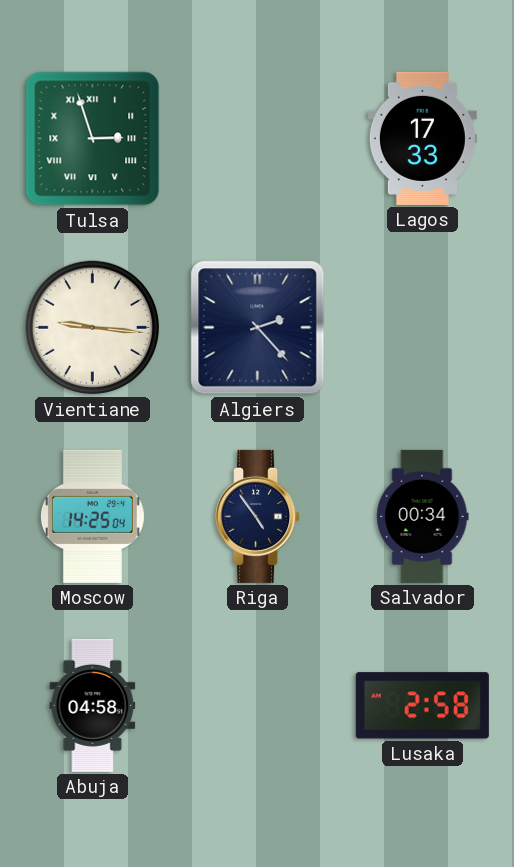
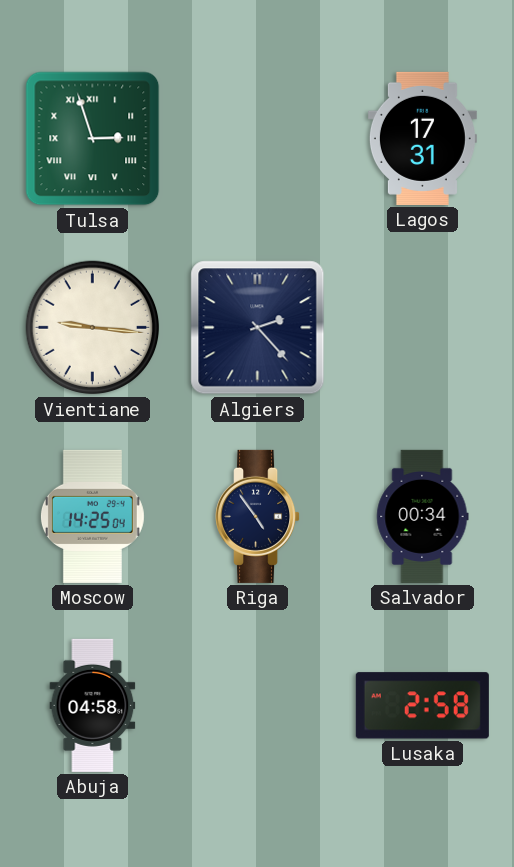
Lagos: 17:33 -> 17:31
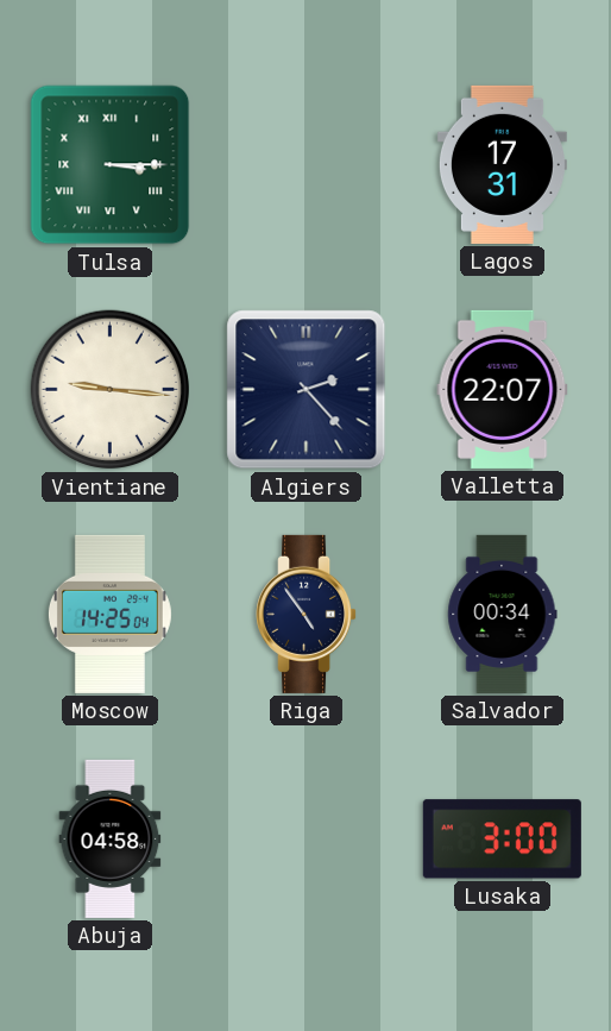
Tulsa: 2:57 -> 3:15
Valletta: none -> 22:07
Lusaka: 2:58 -> 3:00
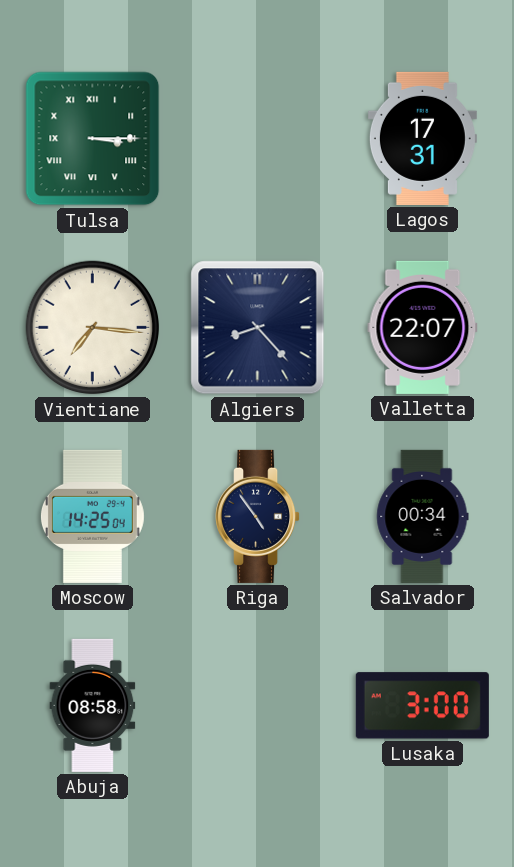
Vientiane: 9:16 -> 7:16
Algiers: 2:23 -> 8:23
Abuja: 04:58 -> 08:58
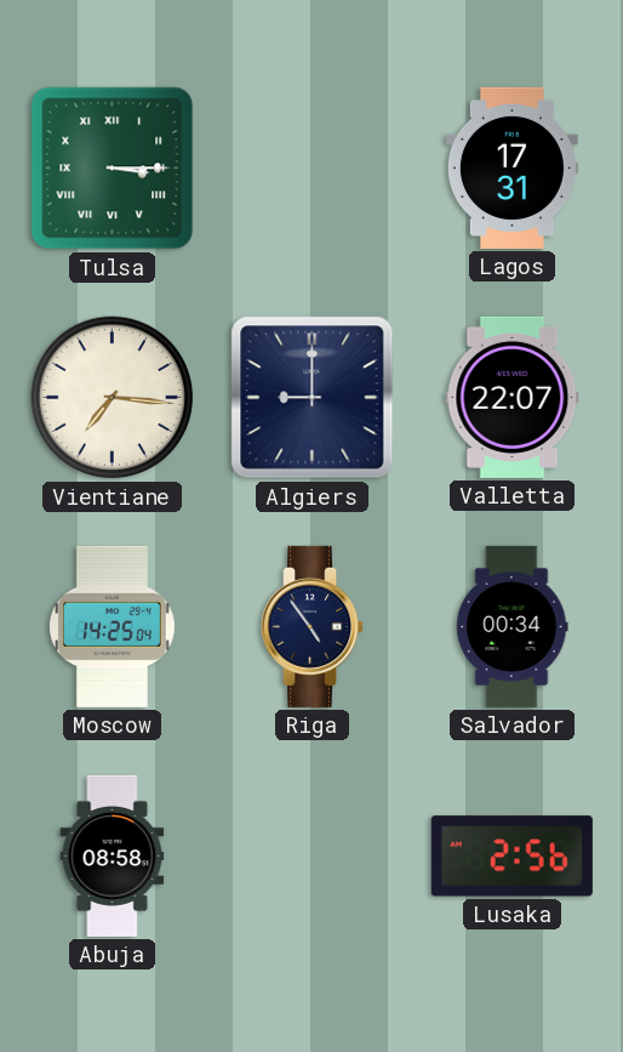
Algiers: 8:23 -> 9:00
Lusaka: 3:00 -> 2:56
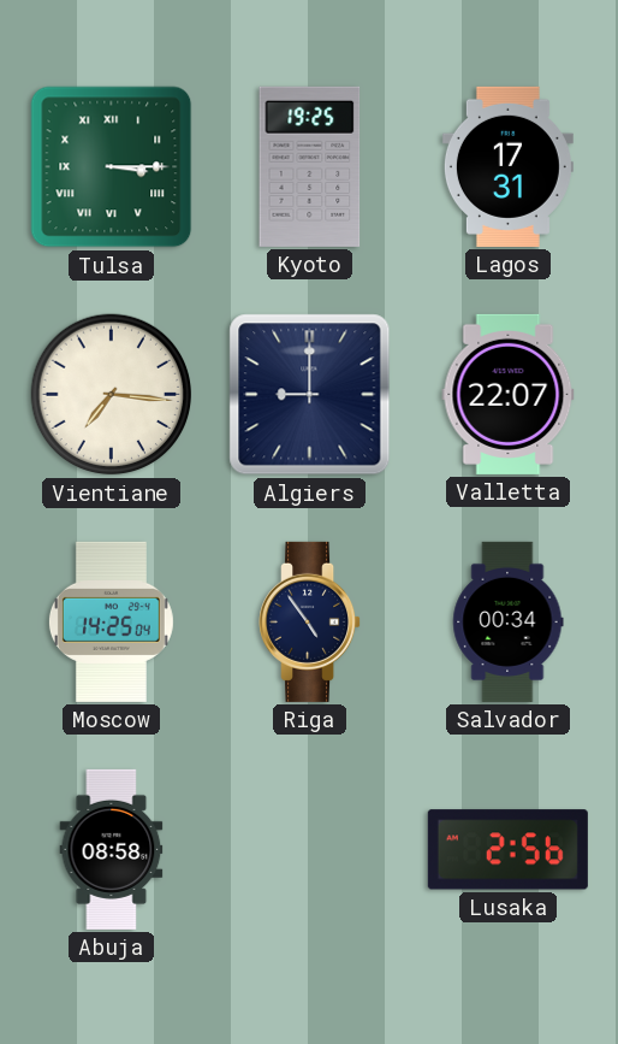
Kyoto: none -> 19:25
